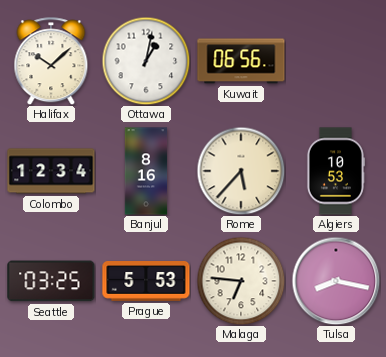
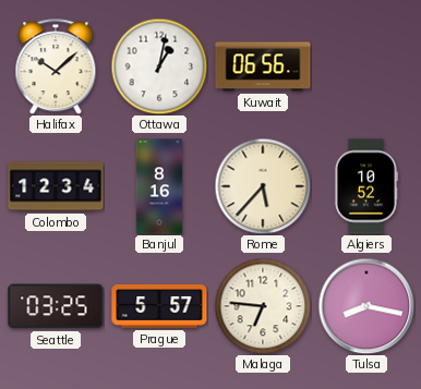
Algiers: 10:53 -> 10:52
Prague: 5:53 -> 5:57
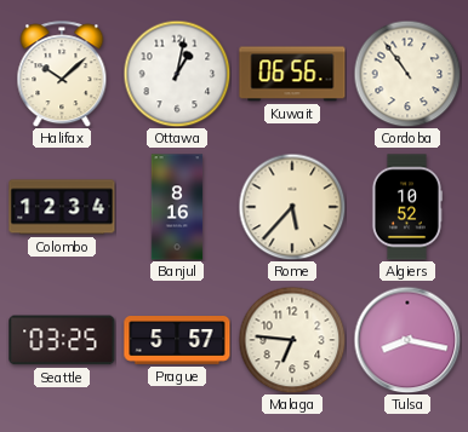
Cordoba: none -> 10:54
